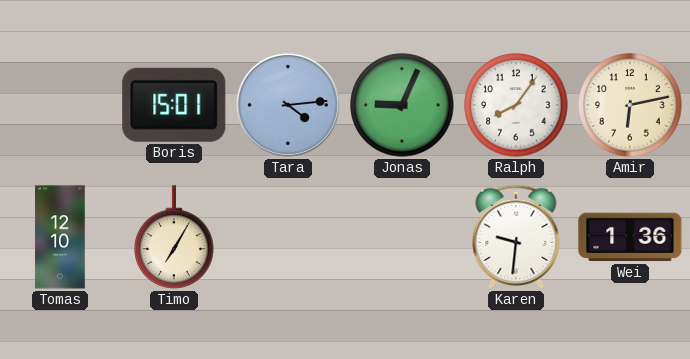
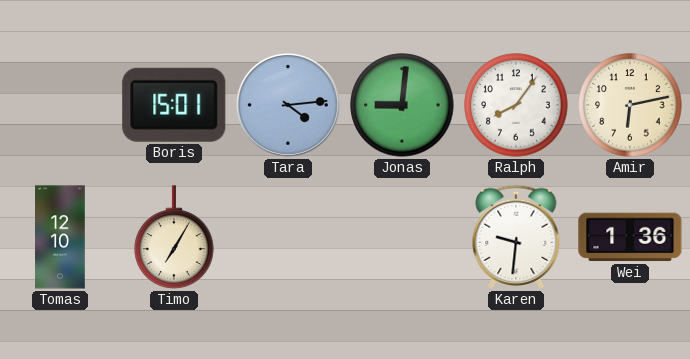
Jonas: 9:04 -> 9:01
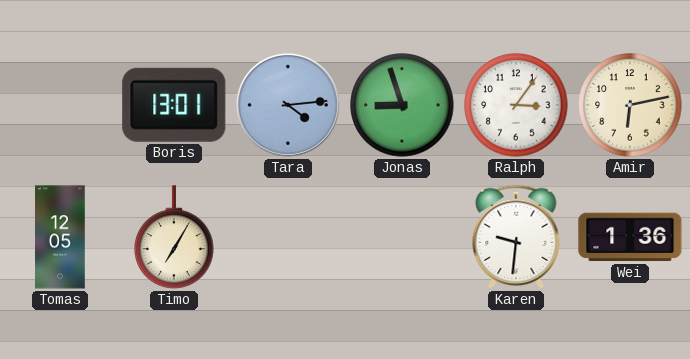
Boris: 15:01 -> 13:01
Jonas: 9:01 -> 8:57
Ralph: 8:06 -> 3:06
Tomas: 12:10 -> 12:05
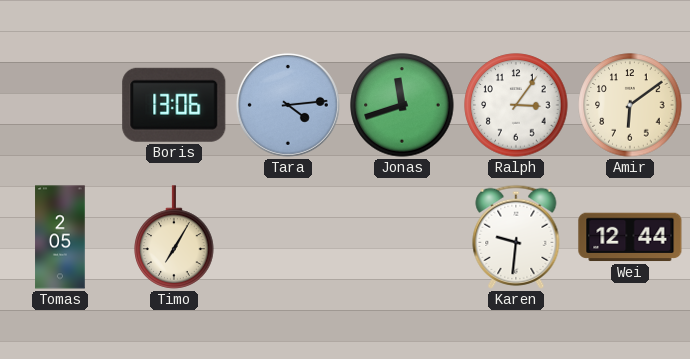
Boris: 13:01 -> 13:06
Jonas: 8:57 -> 11:42
Amir: 6:13 -> 6:09
Tomas: 12:05 -> 2:05
Wei: 1:36 -> 12:44
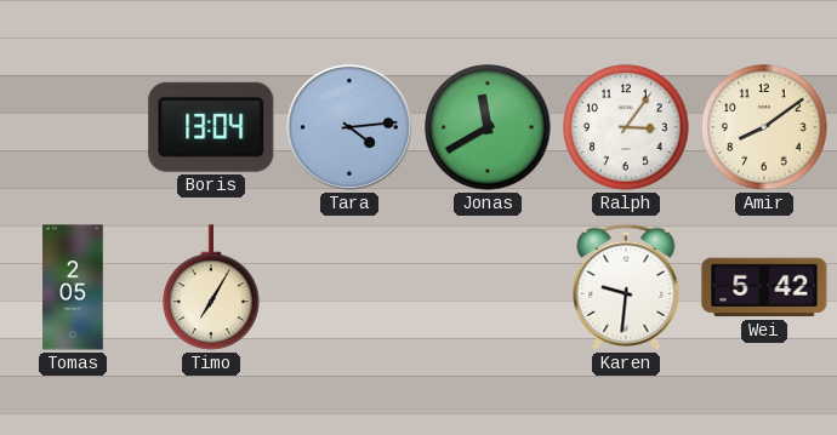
Boris: 13:06 -> 13:04
Jonas: 11:42 -> 11:40
Amir: 6:09 -> 8:09
Wei: 12:44 -> 5:42
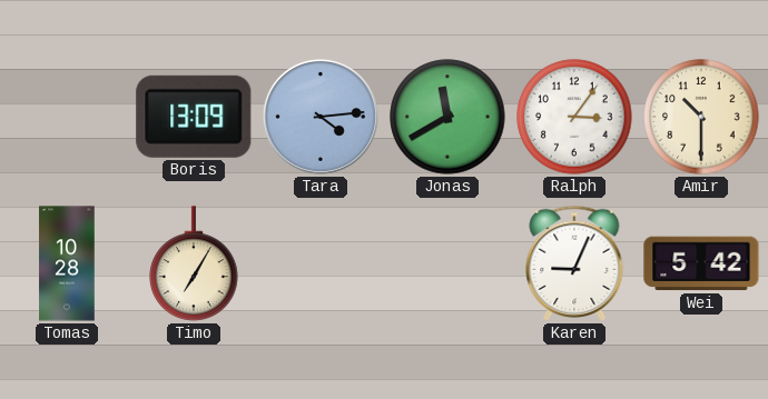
Boris: 13:04 -> 13:09
Amir: 8:09 -> 10:30
Tomas: 2:05 -> 10:28
Karen: 9:31 -> 9:04
